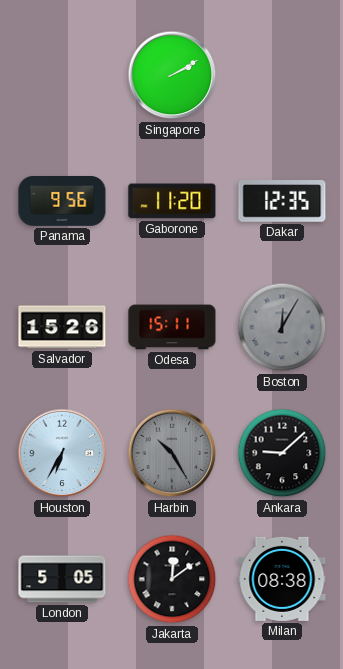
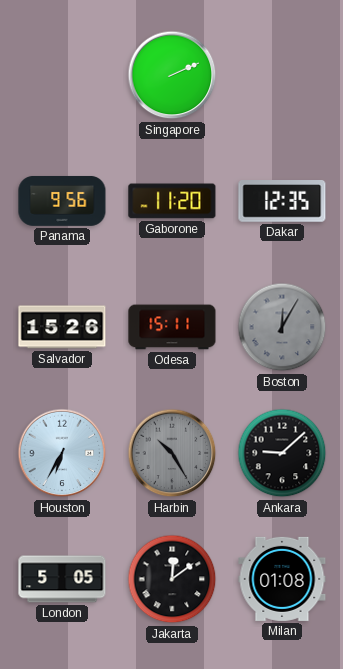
Singapore: 2:10 -> 2:11
Milan: 08:38 -> 01:08
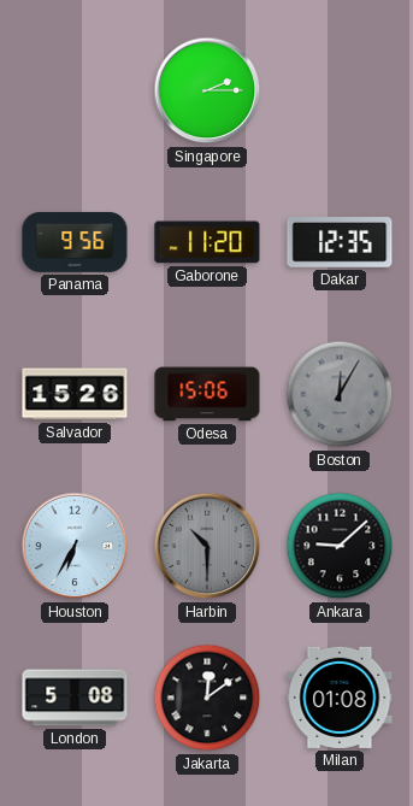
Singapore: 2:11 -> 2:15
Odesa: 15:11 -> 15:06
Harbin: 10:25 -> 10:30
London: 5:05 -> 5:08
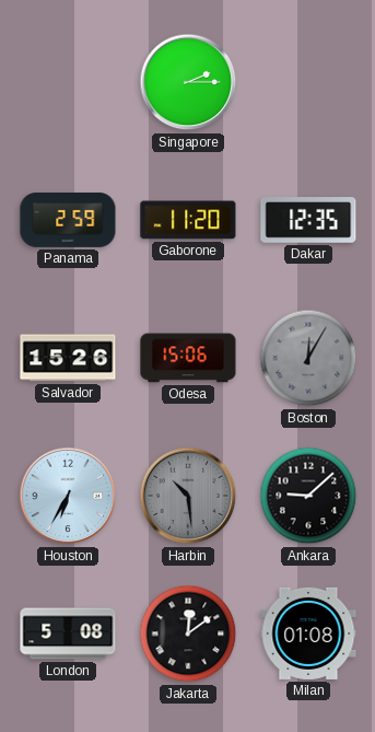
Panama: 9:56 -> 2:59
Harbin: 10:30 -> 10:29
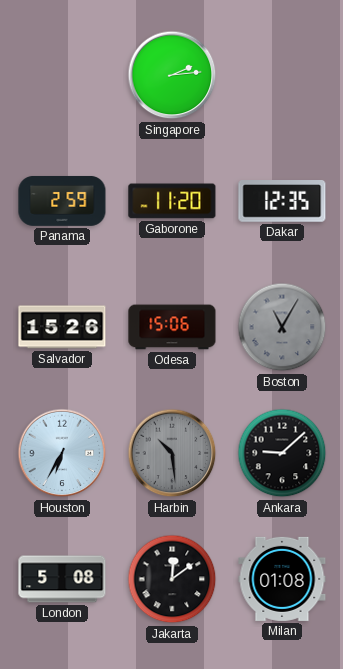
Singapore: 2:15 -> 2:14
Boston: 12:05 -> 11:05
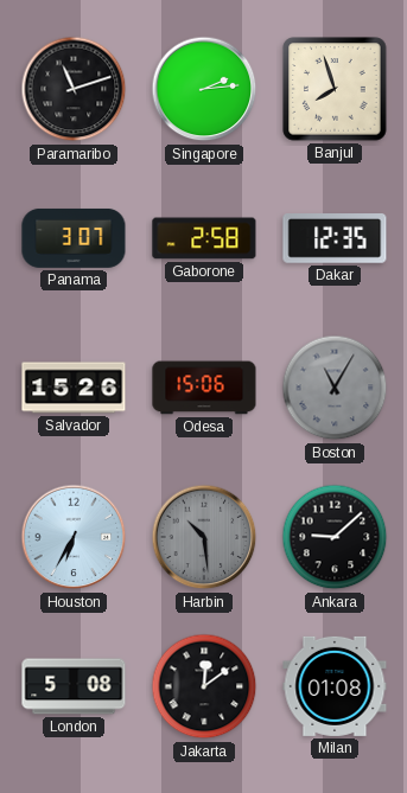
Paramaribo: none -> 11:12
Banjul: none -> 7:57
Panama: 2:59 -> 3:07
Gaborone: 11:20 -> 2:58
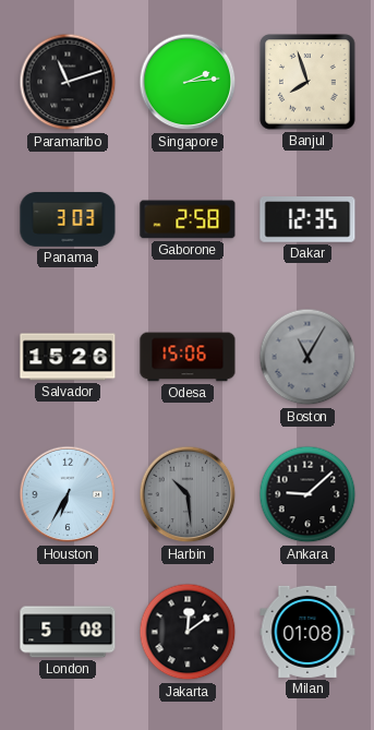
Panama: 3:07 -> 3:03
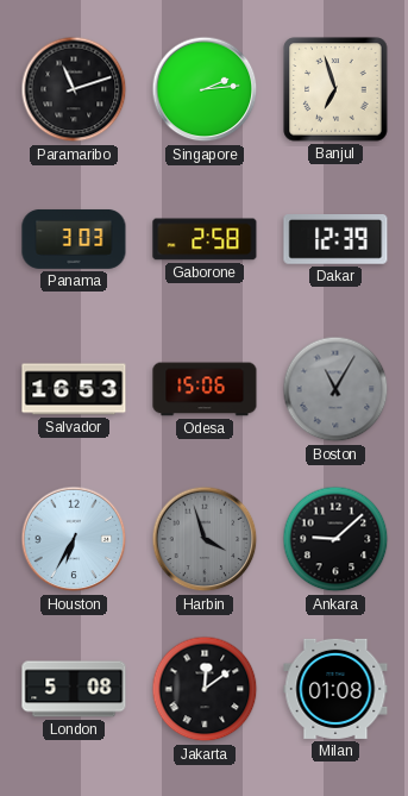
Banjul: 7:57 -> 6:57
Dakar: 12:35 -> 12:39
Salvador: 15:26 -> 16:53
Harbin: 10:29 -> 3:57
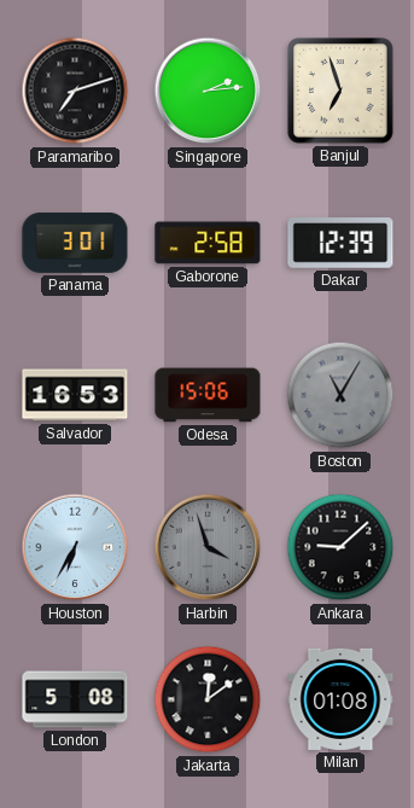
Paramaribo: 11:12 -> 7:12
Panama: 3:03 -> 3:01
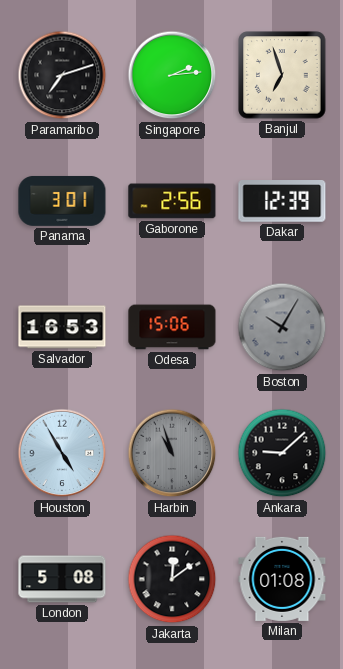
Gaborone: 2:58 -> 2:56
Boston: 11:05 -> 10:05
Houston: 6:35 -> 4:55
Harbin: 3:57 -> 10:57
